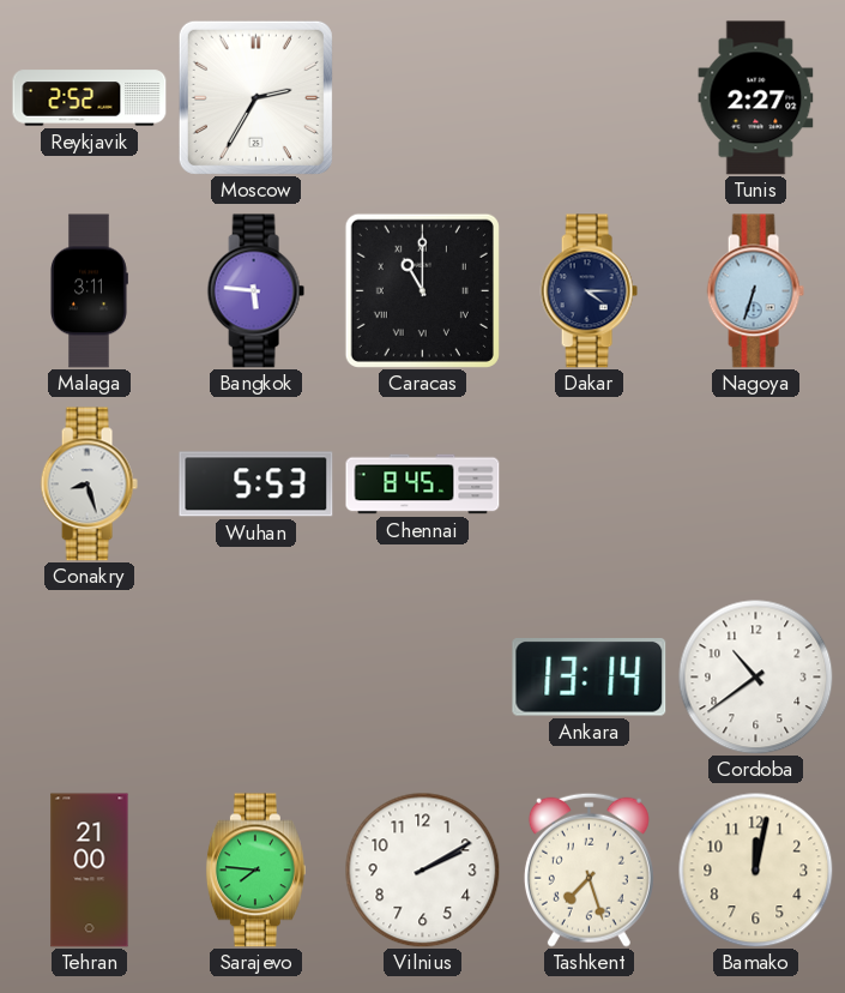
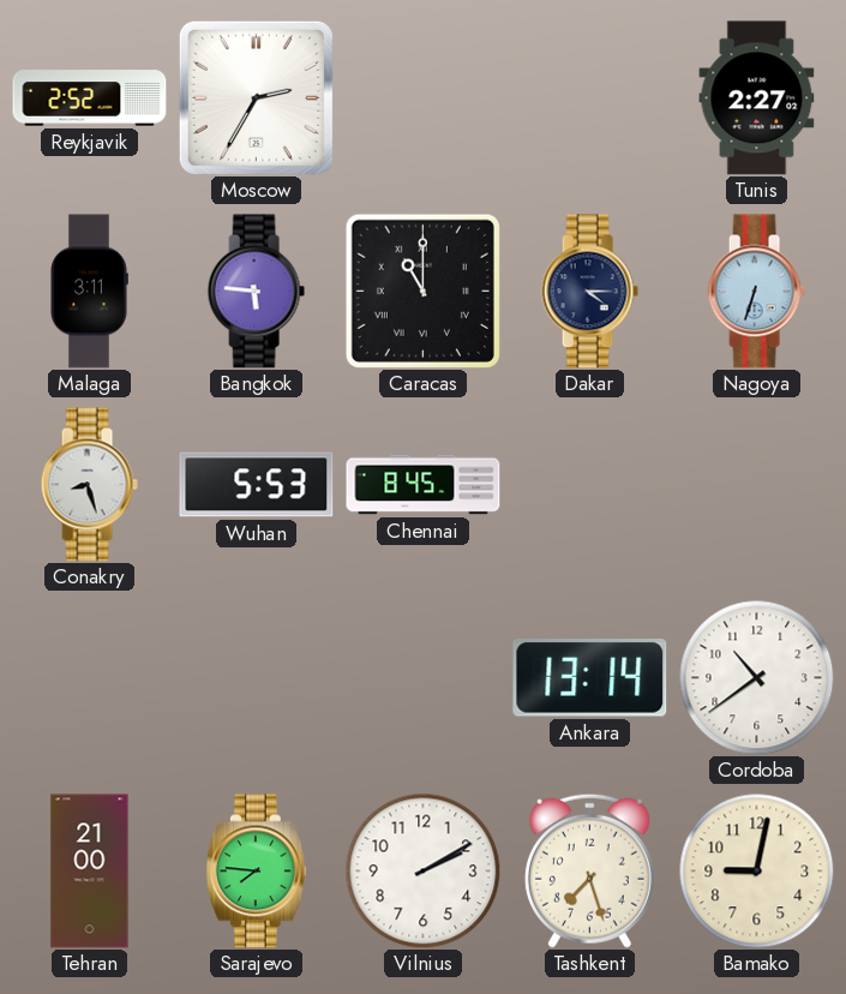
Bamako: 12:02 -> 9:02
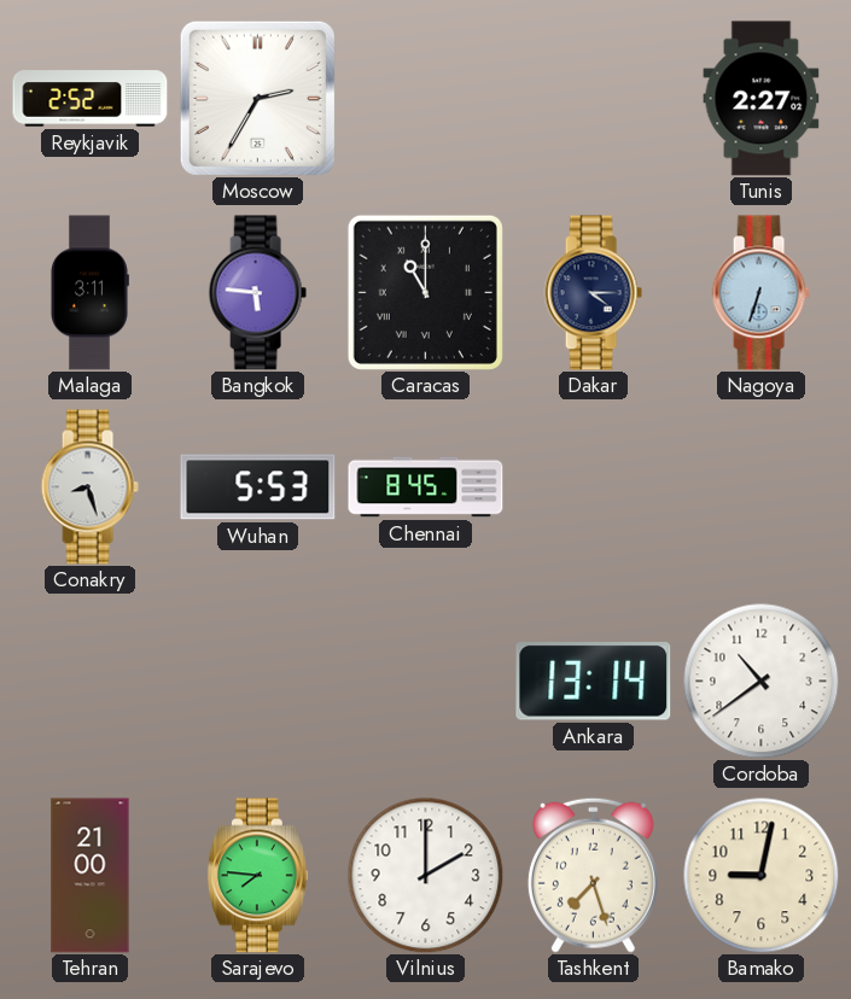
Vilnius: 2:10 -> 2:00
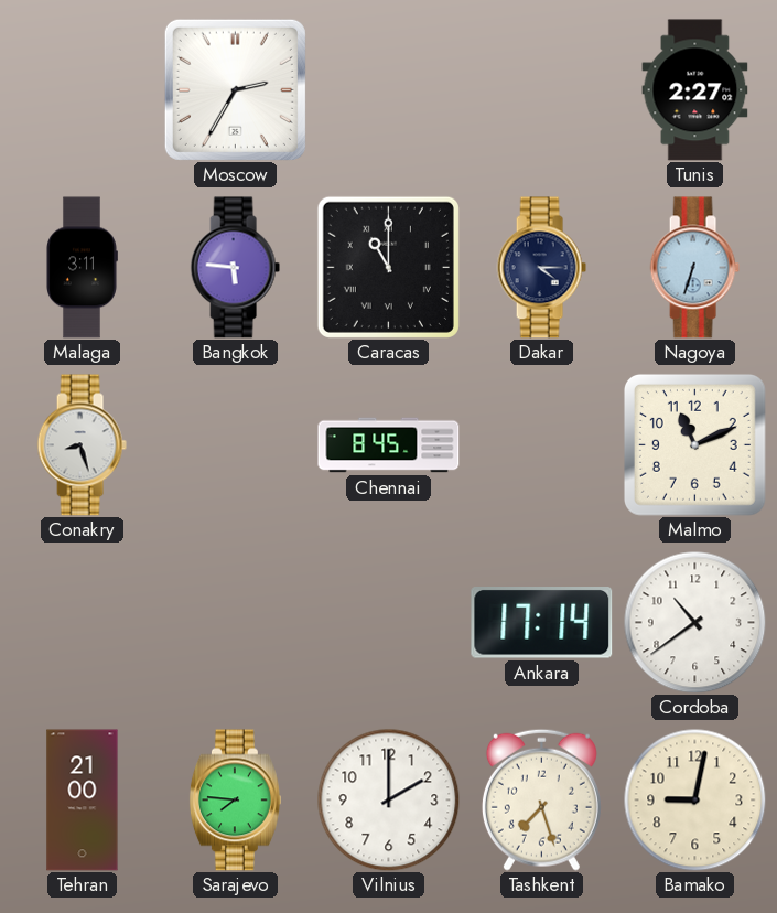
Reykjavik: 2:52 -> none
Wuhan: 5:53 -> none
Malmo: none -> 11:11
Ankara: 13:14 -> 17:14
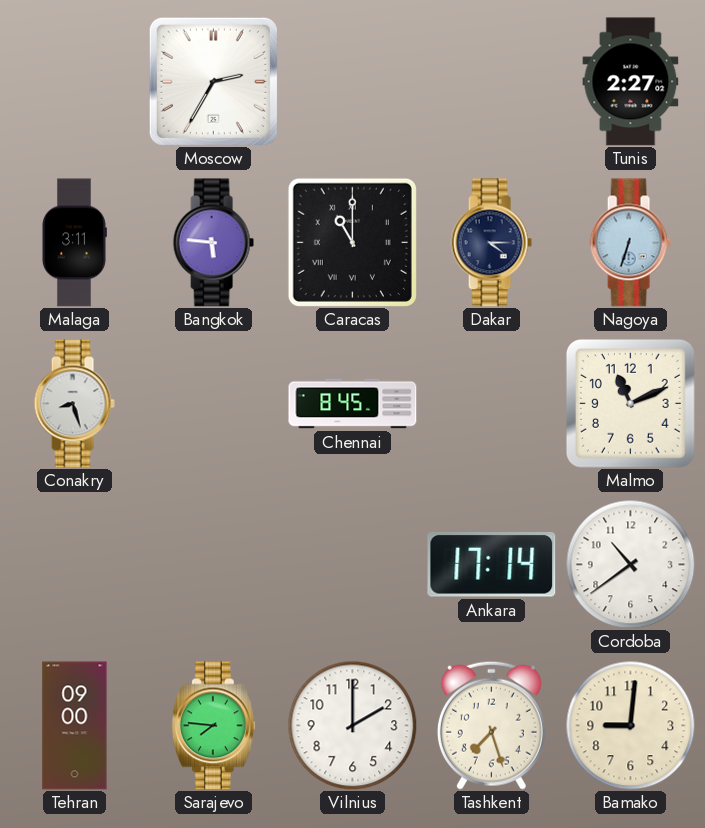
Tehran: 21:00 -> 09:00
Bamako: 9:02 -> 9:01
